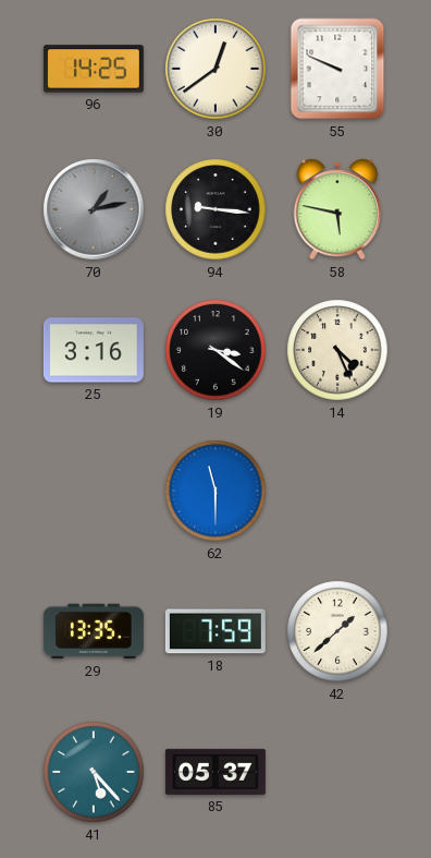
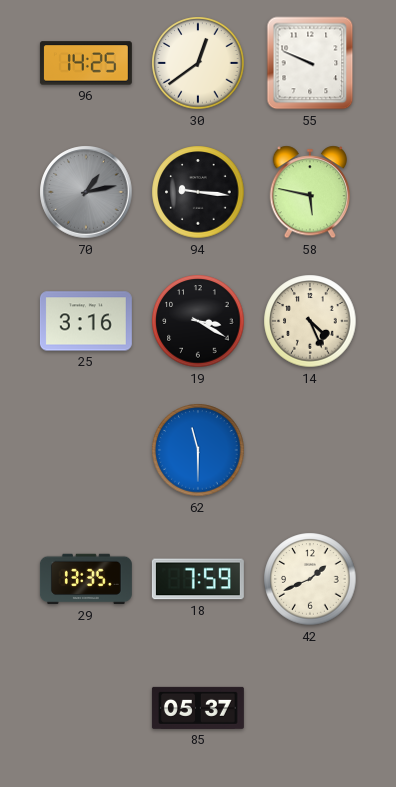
19: 3:21 -> 3:20
42: 1:38 -> 1:41
41: 5:23 -> none
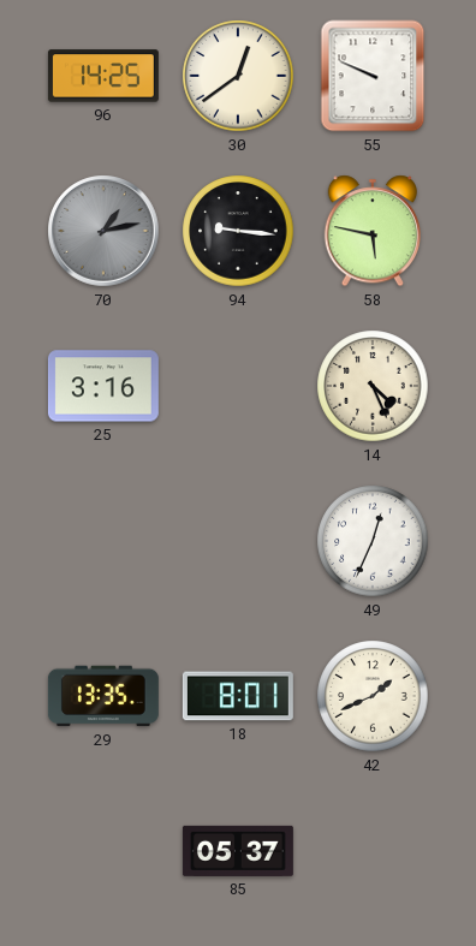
19: 3:20 -> none
62: 11:30 -> none
49: none -> 12:34
18: 7:59 -> 8:01
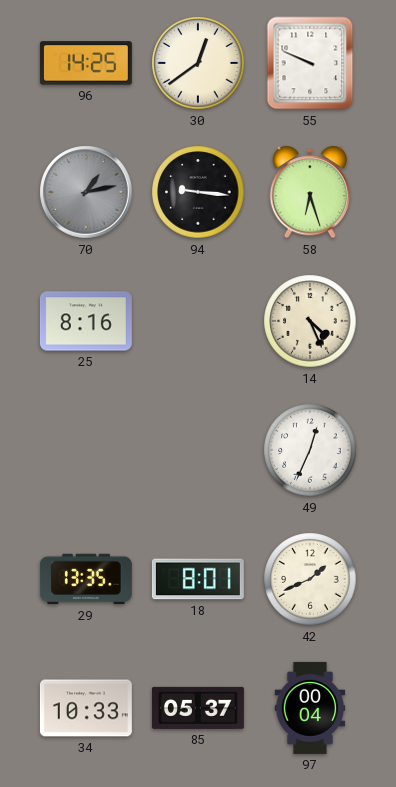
58: 5:47 -> 6:27
25: 3:16 -> 8:16
34: none -> 10:33
97: none -> 00:04
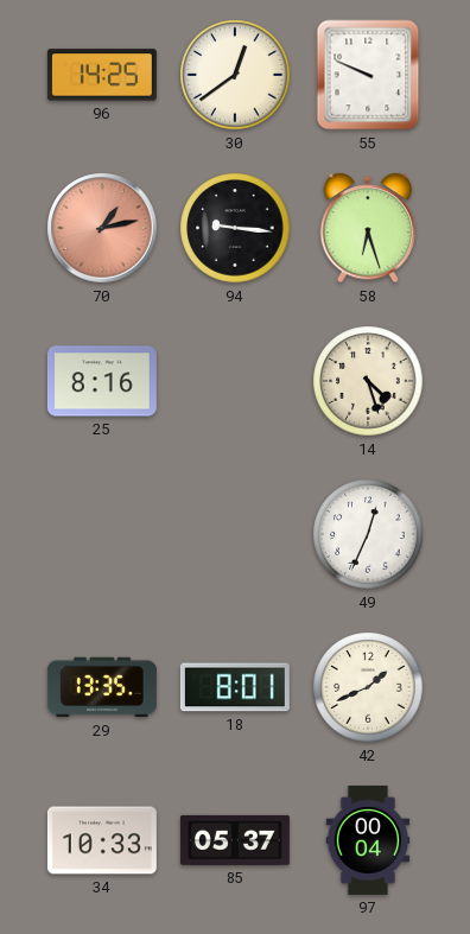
70 dial: grey -> salmon
14: 4:26 -> 4:27
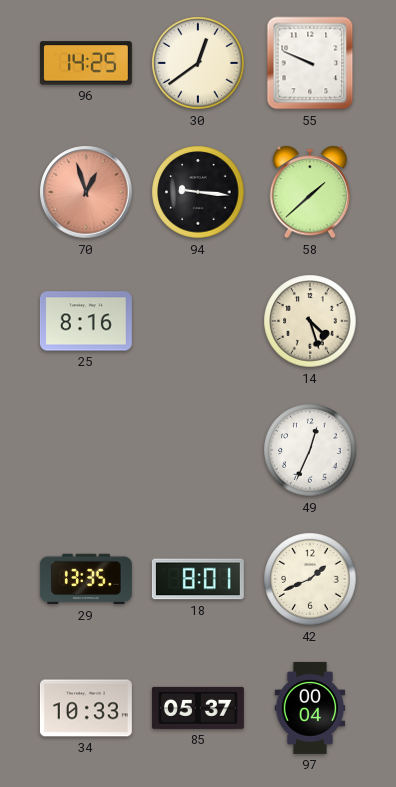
70: 1:13 -> 12:57
58: 6:27 -> 1:38
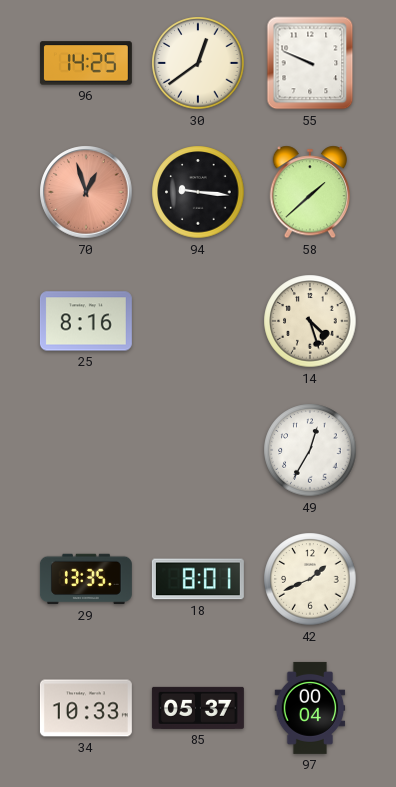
49: 12:34 -> 12:35
